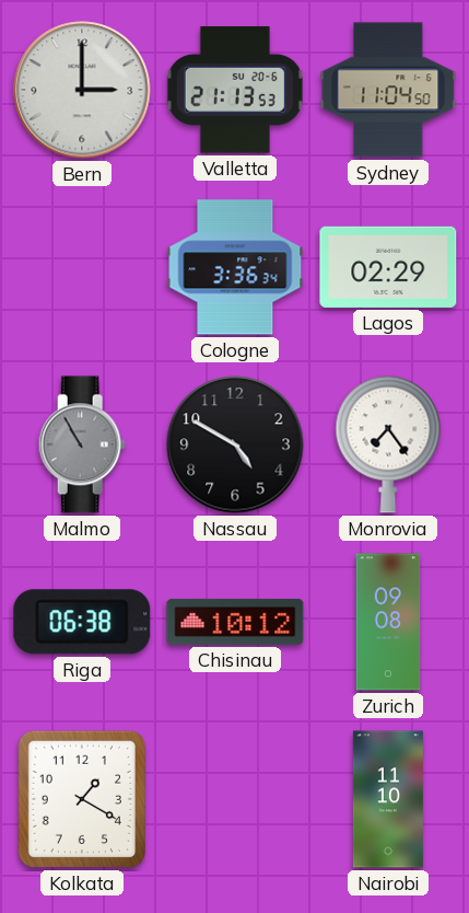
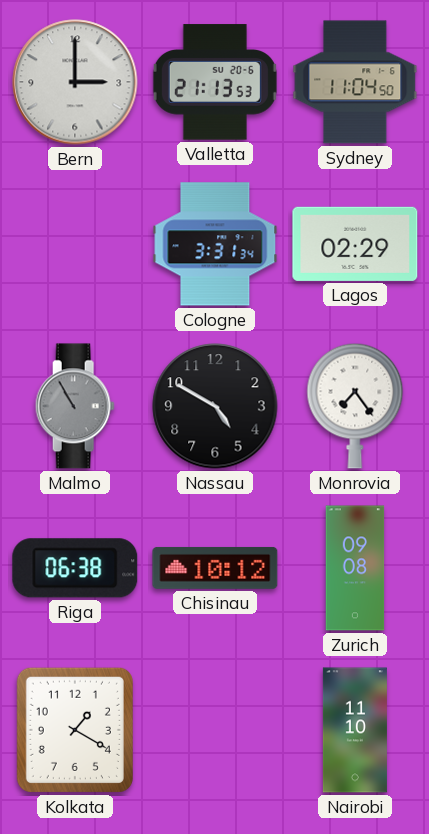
Cologne: 3:36 -> 3:31
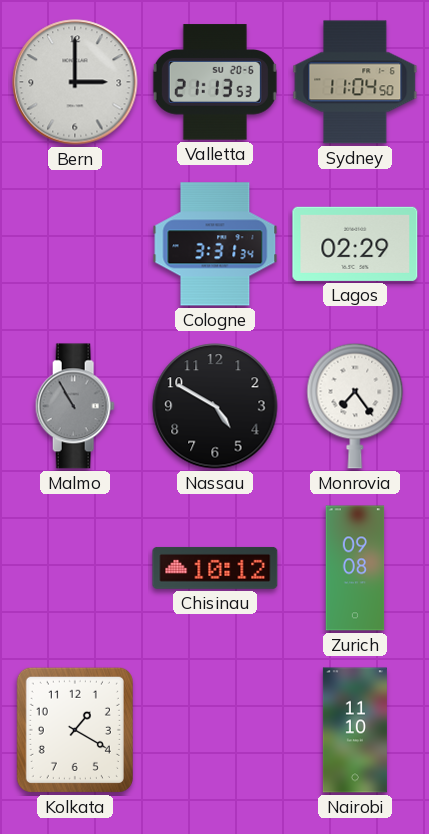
Riga: 06:38 -> none
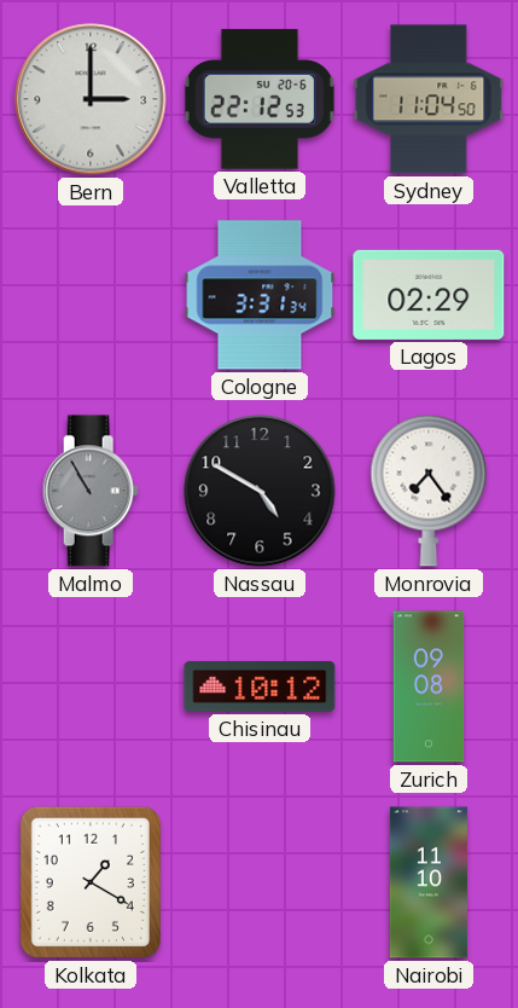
Valletta: 21:13 -> 22:12
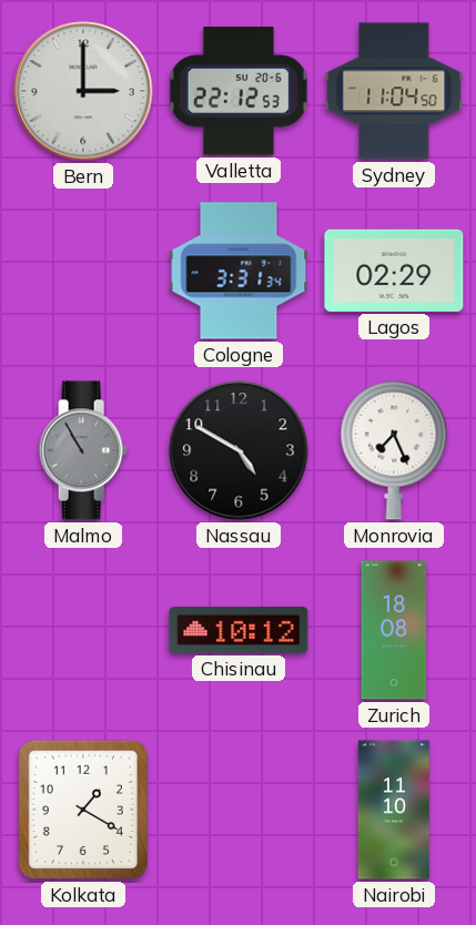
Monrovia: 7:24 -> 7:26
Zurich: 09:08 -> 18:08
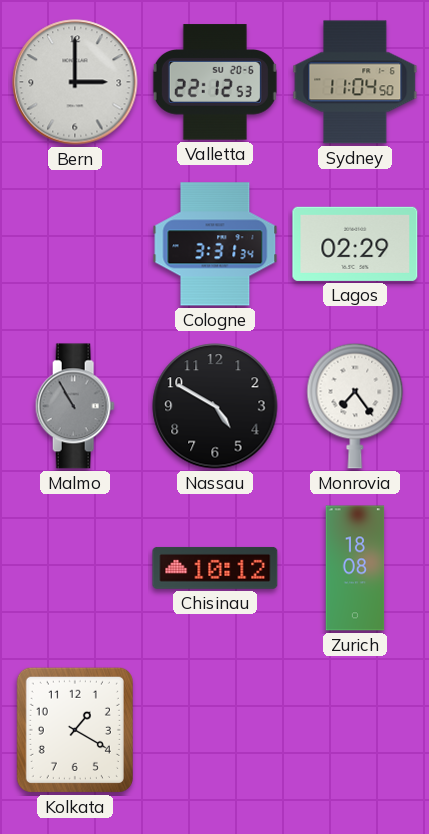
Monrovia: 7:26 -> 7:24
Nairobi: 11:10 -> none
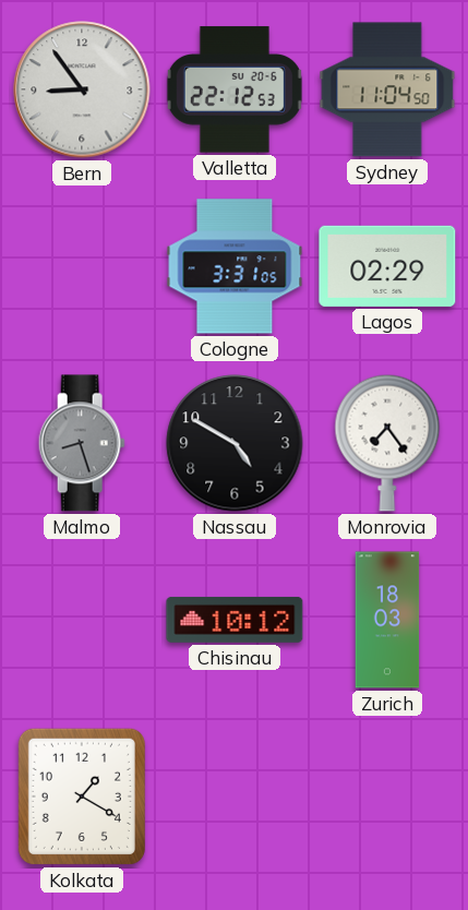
Bern: 3:00 -> 8:54
Cologne: 3:31:34 -> 3:31:05
Malmo: 10:55 -> 8:27
Zurich: 18:08 -> 18:03
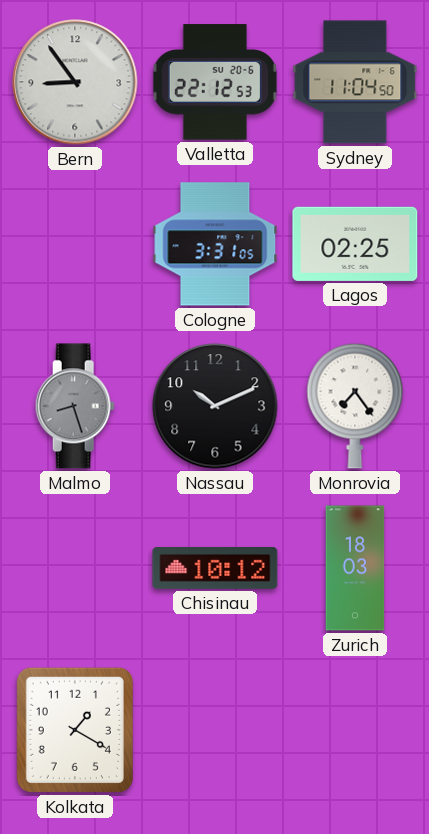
Lagos: 02:29 -> 02:25
Nassau: 4:50 -> 10:11
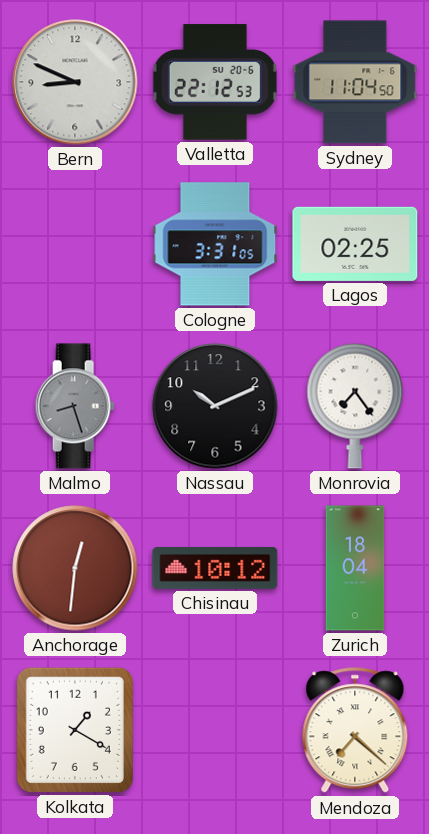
Bern: 8:54 -> 8:49
Anchorage: none -> 12:31
Zurich: 18:03 -> 18:04
Mendoza: none -> 7:22
